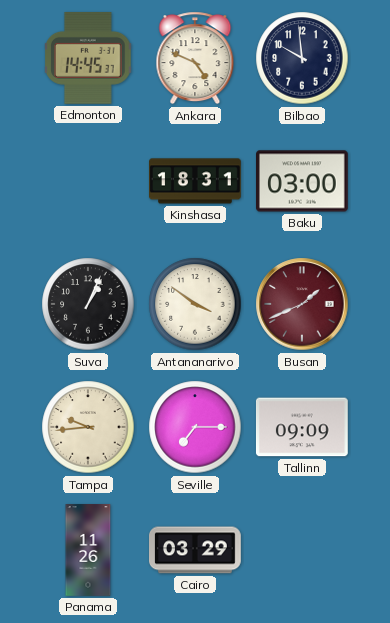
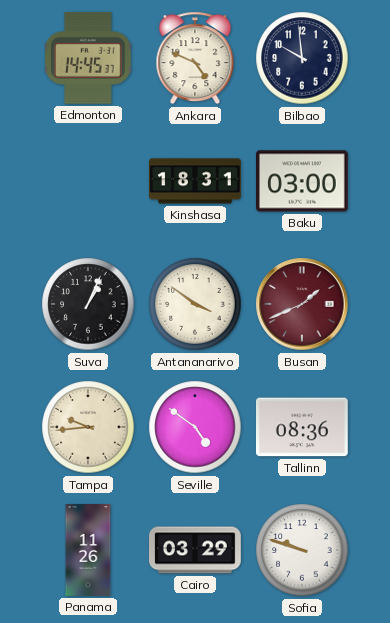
Seville: 7:15 -> 4:51
Tallinn: 09:09 -> 08:36
Sofia: none -> 9:48
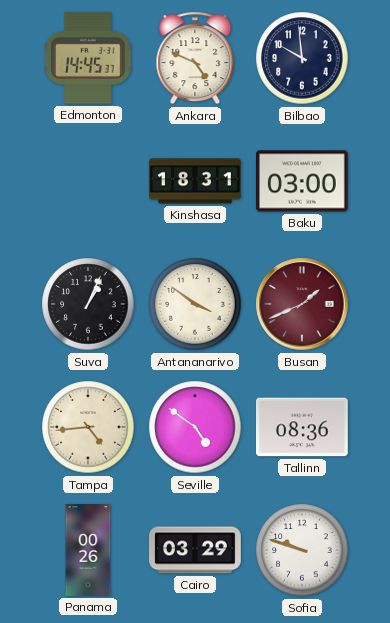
Tampa: 9:44 -> 4:44
Panama: 11:26 -> 00:26
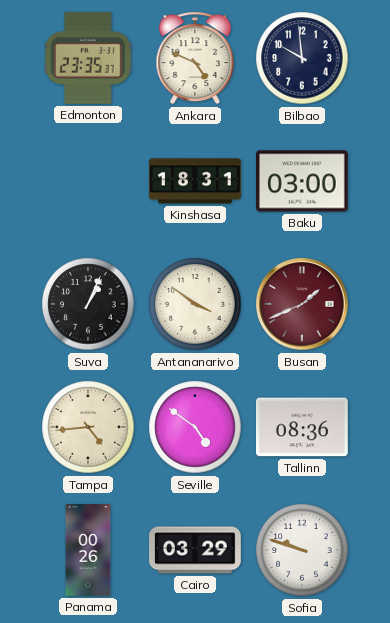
Edmonton: 14:45 -> 23:35
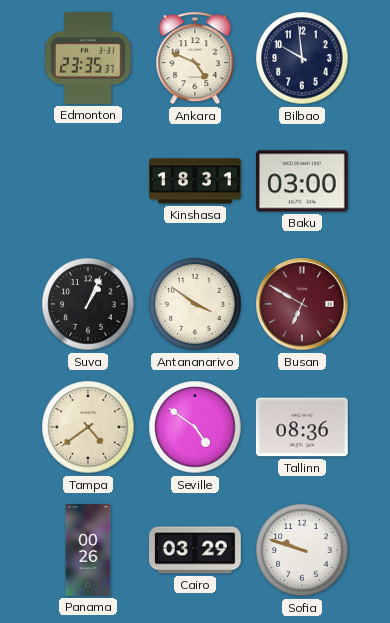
Busan: 1:41 -> 6:50
Tampa: 4:44 -> 4:39
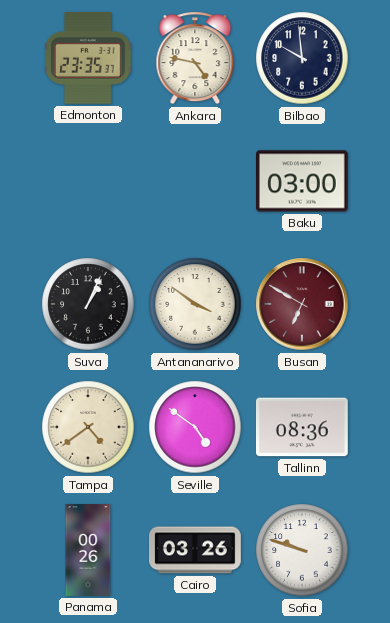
Ankara: 4:49 -> 4:47
Kinshasa: 18:31 -> none
Cairo: 03:29 -> 03:26
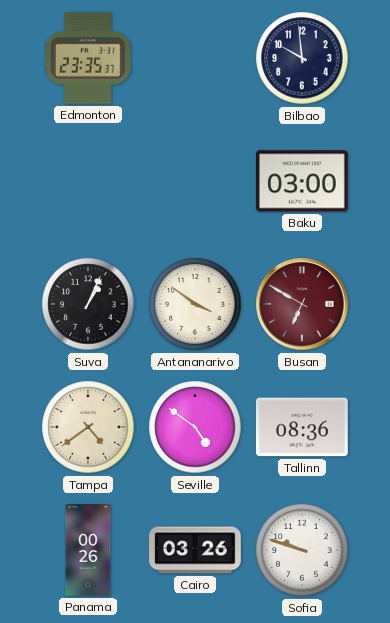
Ankara: 4:47 -> none
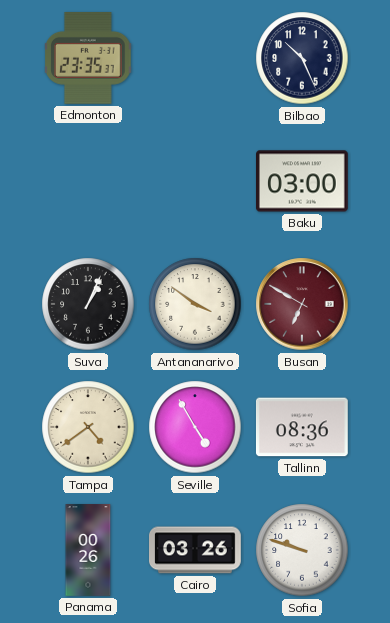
Bilbao: 9:59 -> 10:26
Seville: 4:51 -> 4:55
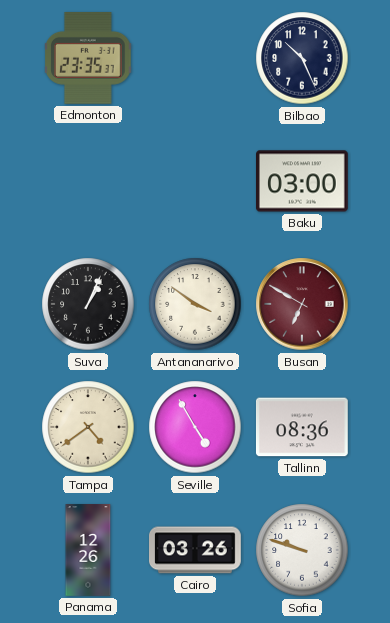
Panama: 00:26 -> 12:26
